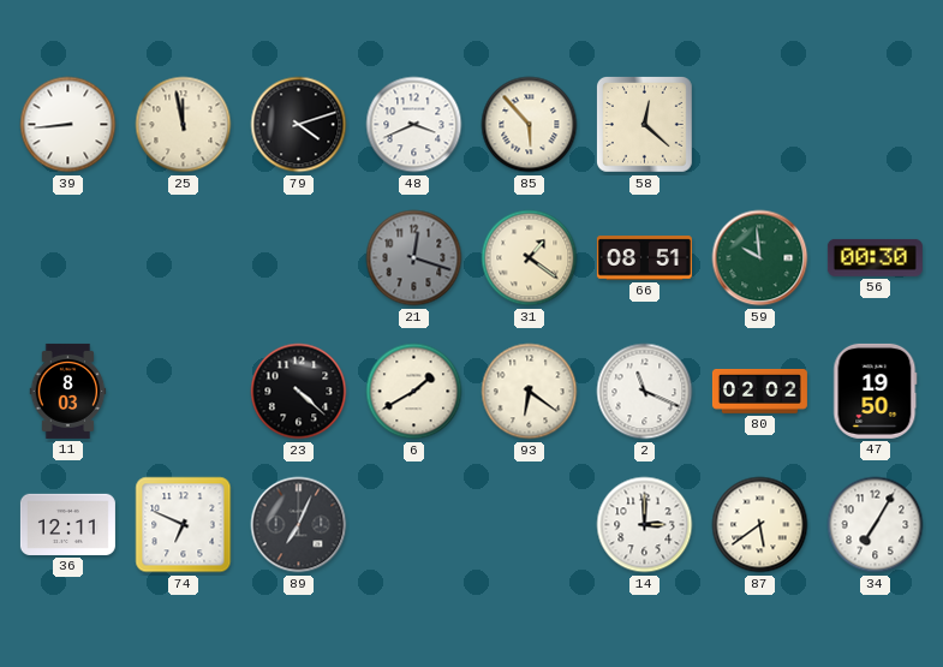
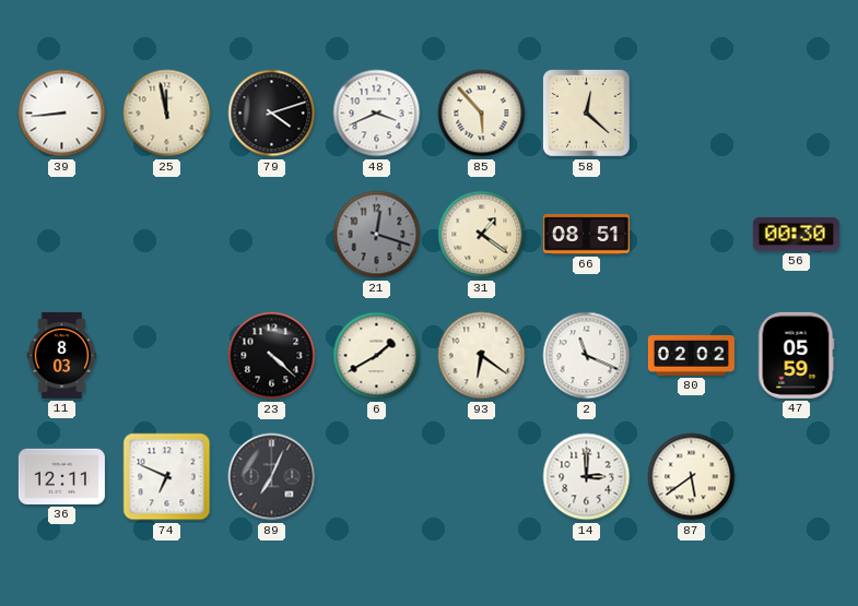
59: 9:59 -> none
47: 19:50 -> 05:59
34: 7:05 -> none
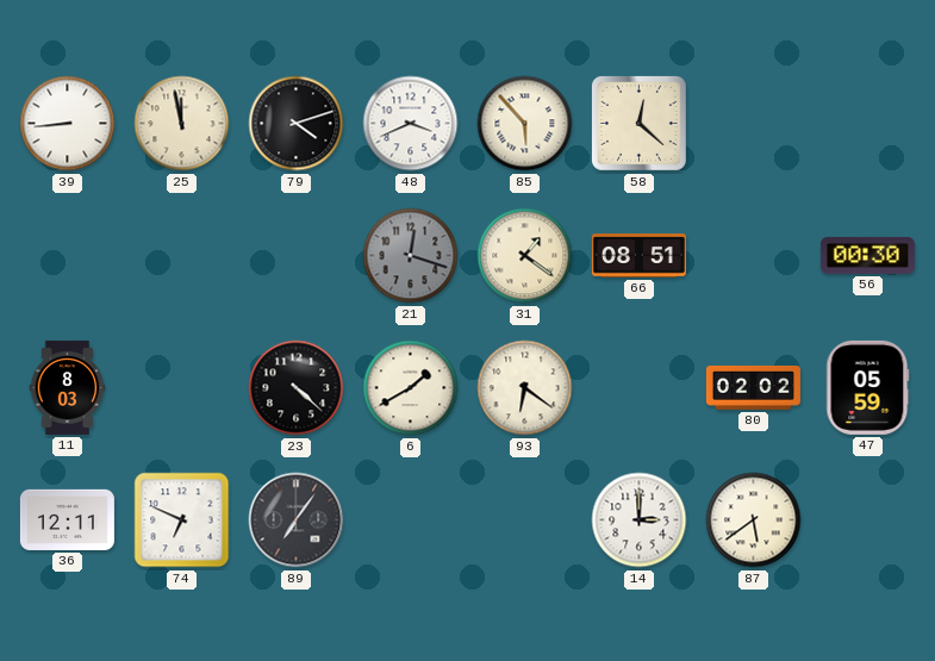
2: 11:19 -> none
89: 7:04 -> 7:06
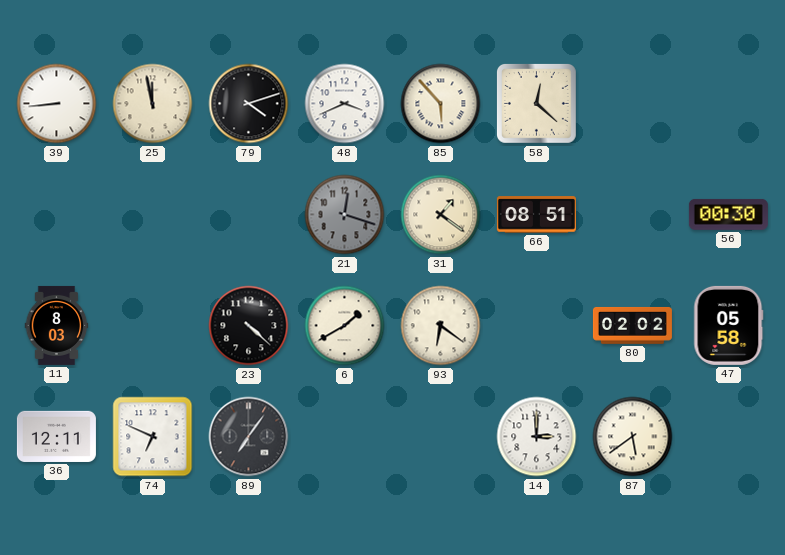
47: 05:59 -> 05:58
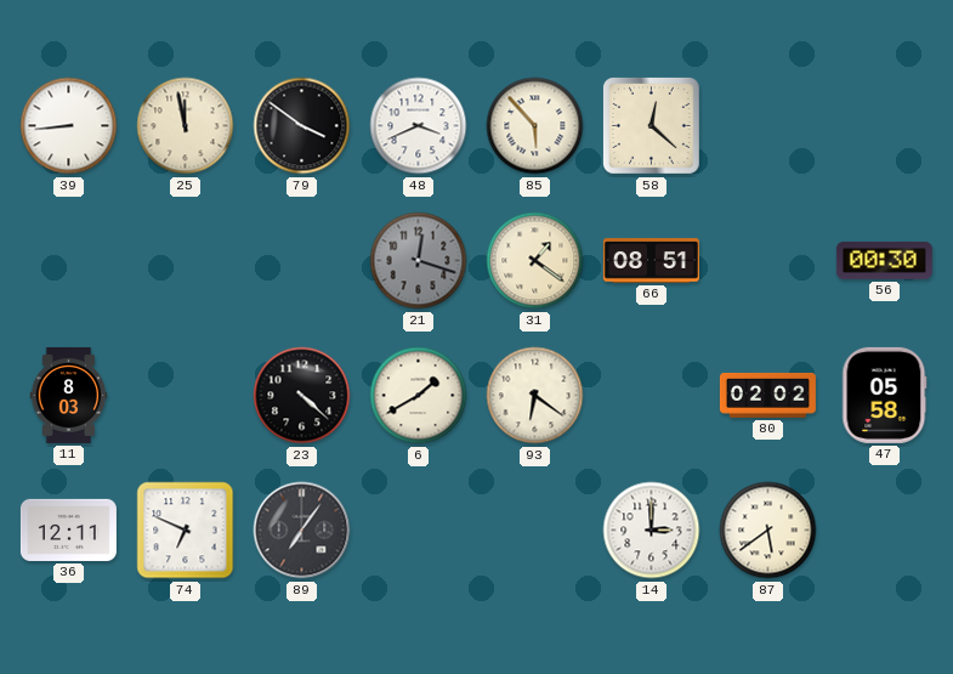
79: 4:12 -> 3:51
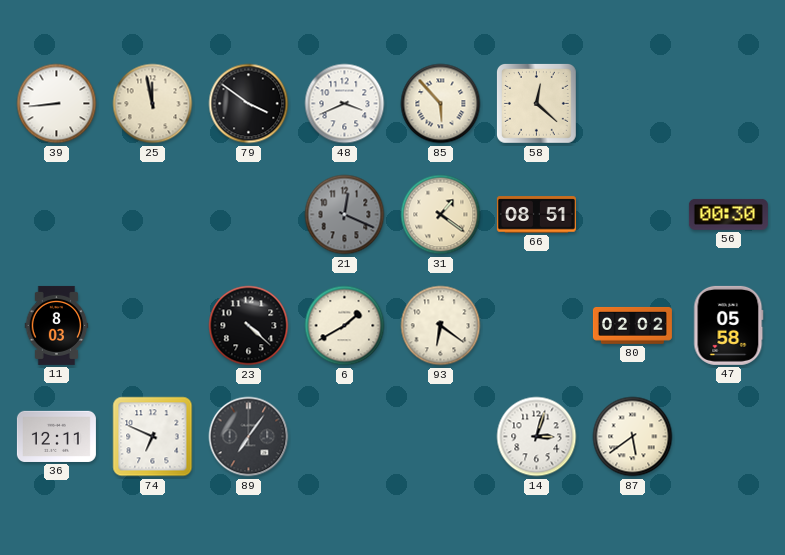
21: 12:18 -> 12:19
14: 3:00 -> 3:03
